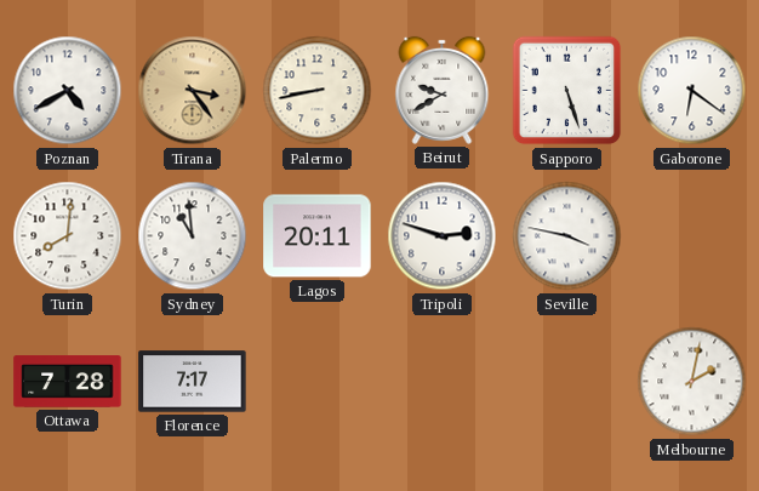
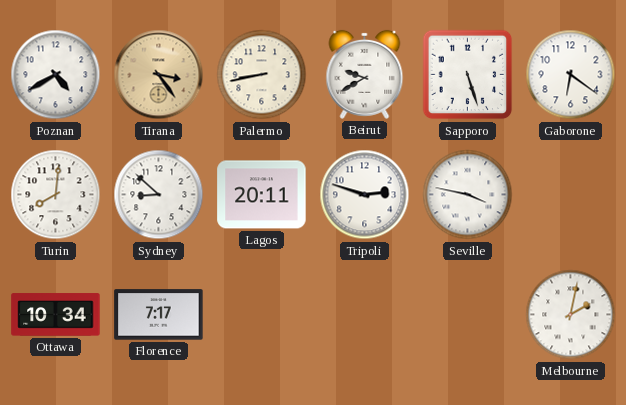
Sydney: 10:59 -> 8:52
Ottawa: 7:28 -> 10:34
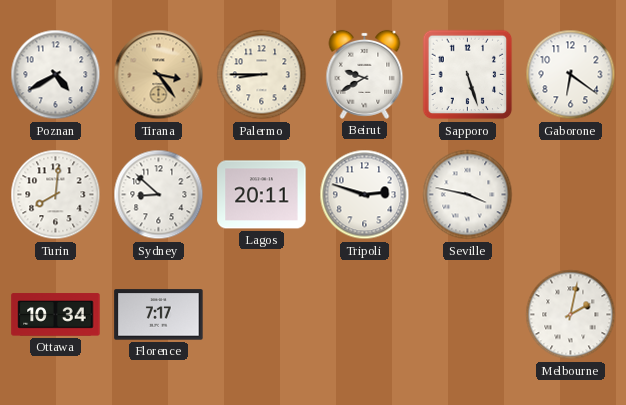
Palermo: 8:43 -> 8:45
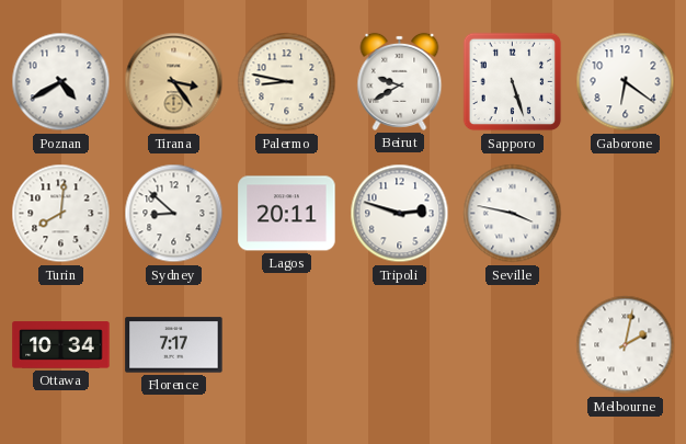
Palermo: 8:45 -> 8:47
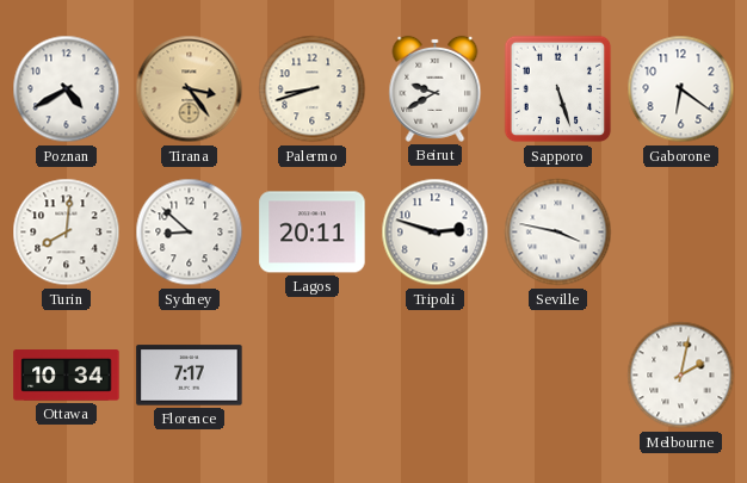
Palermo: 8:47 -> 8:42
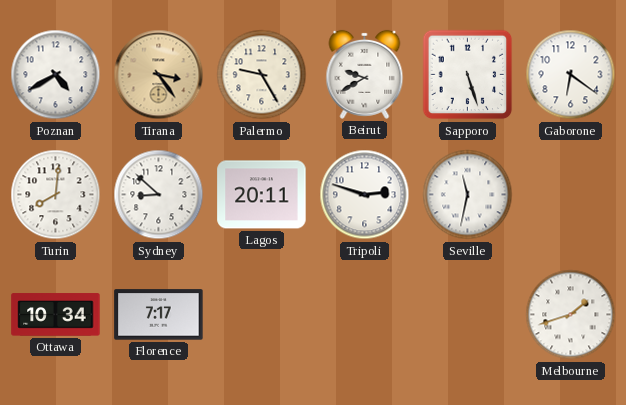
Palermo: 8:42 -> 9:25
Seville: 3:47 -> 11:32
Melbourne: 2:02 -> 1:42
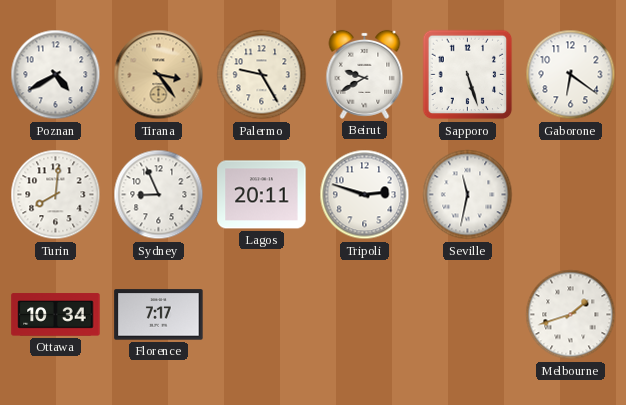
Sydney: 8:52 -> 8:56
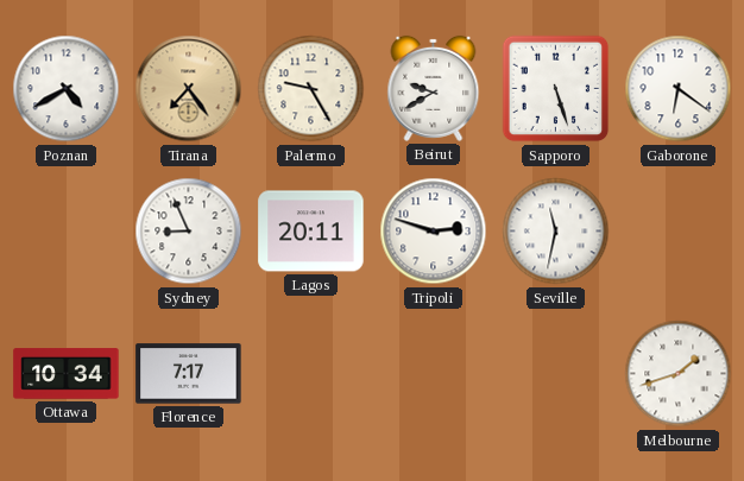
Tirana: 3:24 -> 7:24
Turin: 8:01 -> none
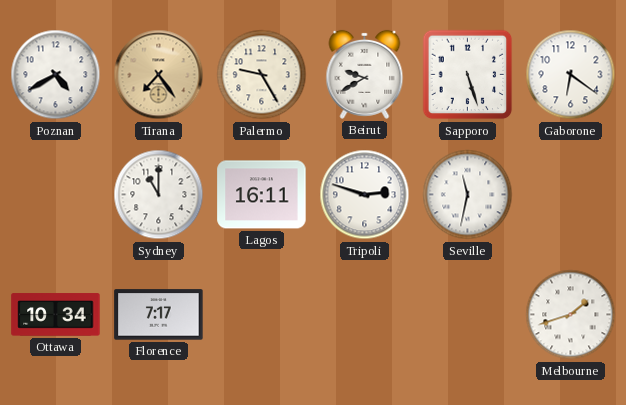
Sydney: 8:56 -> 11:00
Lagos: 20:11 -> 16:11
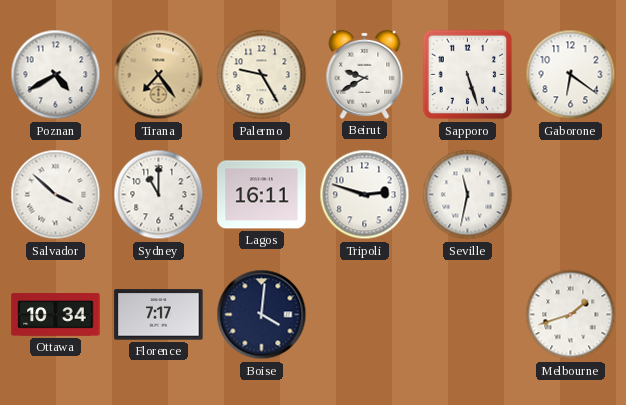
Salvador: none -> 3:52
Boise: none -> 4:01
